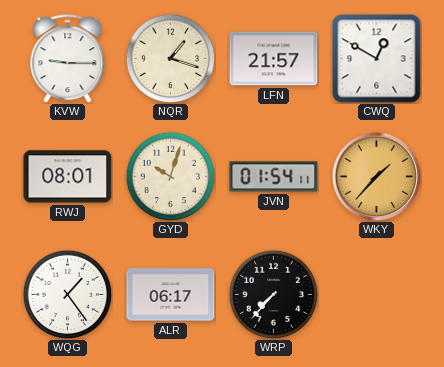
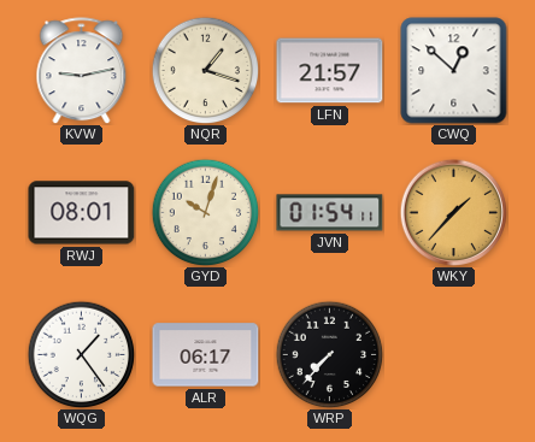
KVW: 9:15 -> 9:13
CWQ: 12:50 -> 12:52
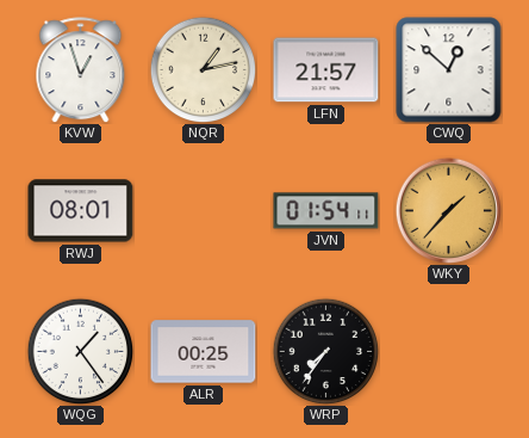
KVW: 9:13 -> 12:57
NQR: 1:18 -> 1:13
GYD: 10:03 -> none
ALR: 06:17 -> 00:25
WRP: 7:37 -> 7:36
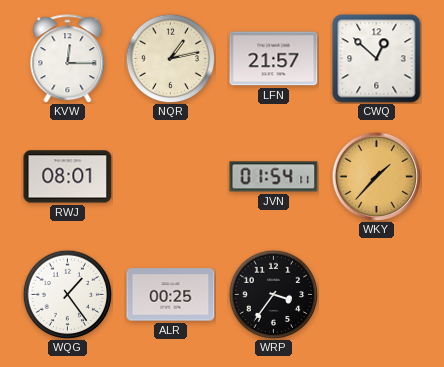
KVW: 12:57 -> 12:15
WRP: 7:36 -> 3:36
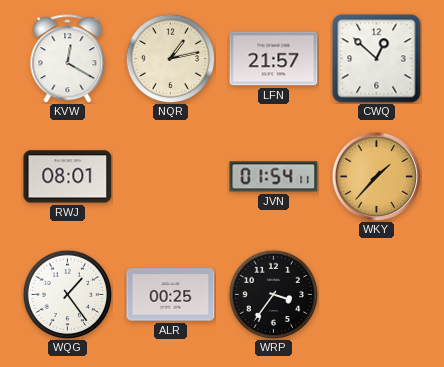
KVW: 12:15 -> 12:20
